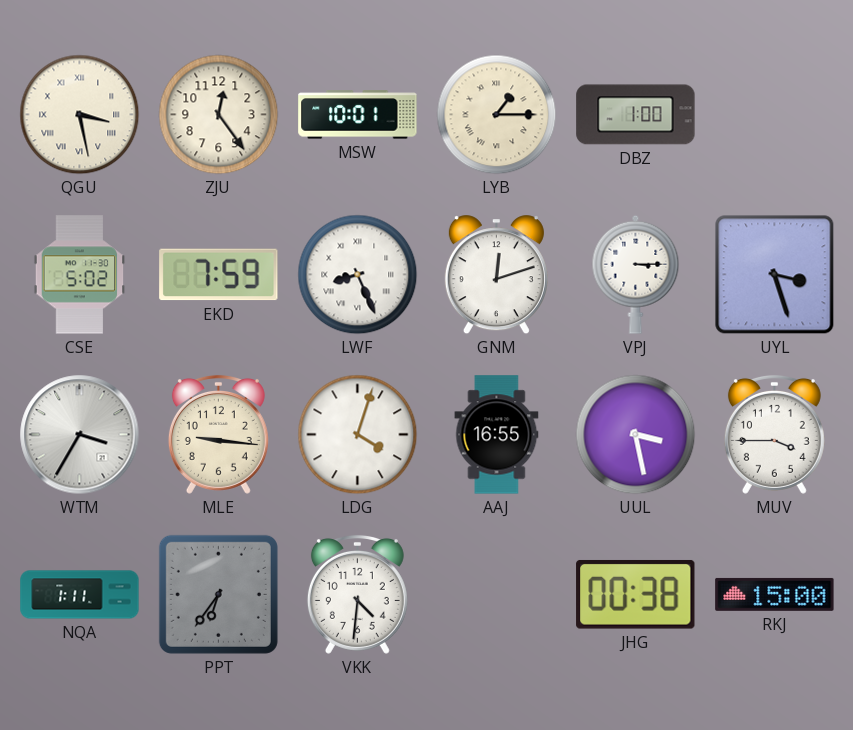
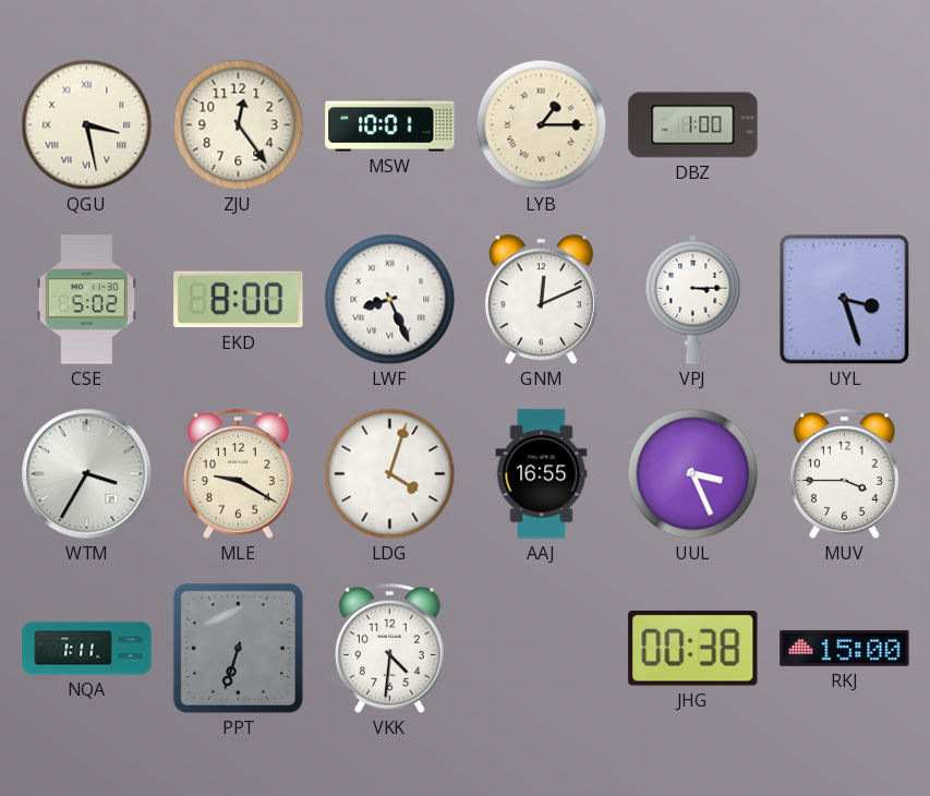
EKD: 7:59 -> 8:00
GNM: 12:12 -> 12:11
MLE: 9:16 -> 9:20
UUL: 3:28 -> 3:26
PPT: 6:36 -> 6:33
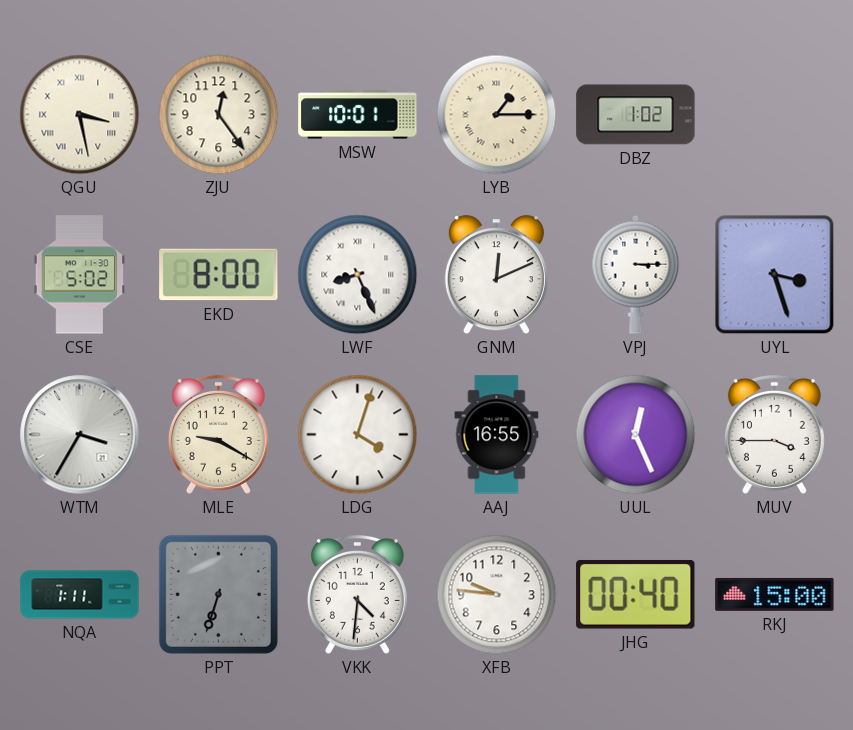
DBZ: 1:00 -> 1:02
UUL: 3:26 -> 12:26
XFB: none -> 9:46
JHG: 00:38 -> 00:40
